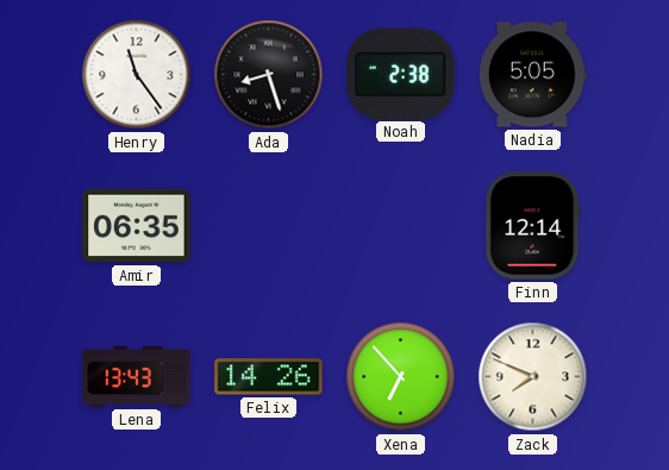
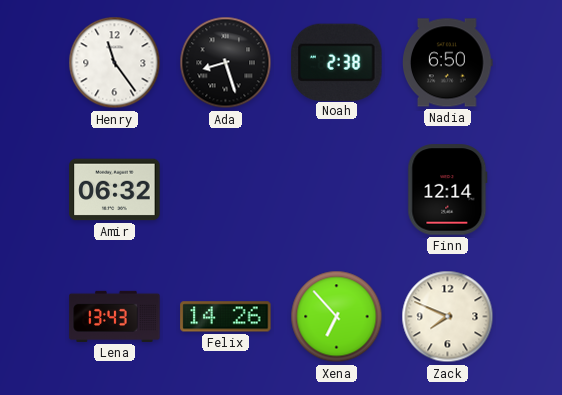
Nadia: 5:05 -> 6:50
Amir: 06:35 -> 06:32
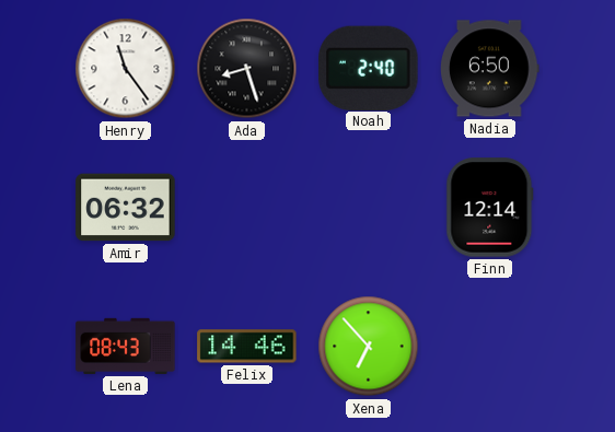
Noah: 2:38 -> 2:40
Lena: 13:43 -> 08:43
Felix: 14:26 -> 14:46
Zack: 7:49 -> none
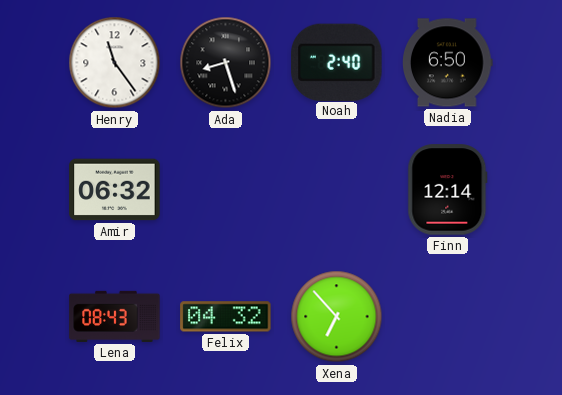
Felix: 14:46 -> 04:32
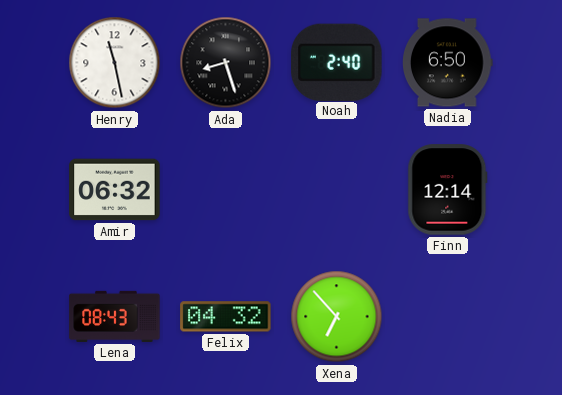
Henry: 11:24 -> 11:28
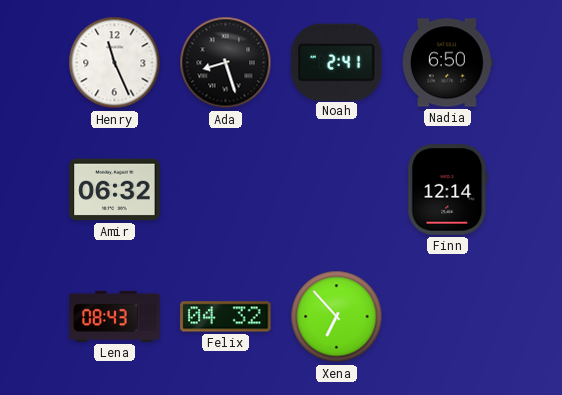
Henry: 11:28 -> 11:26
Noah: 2:40 -> 2:41
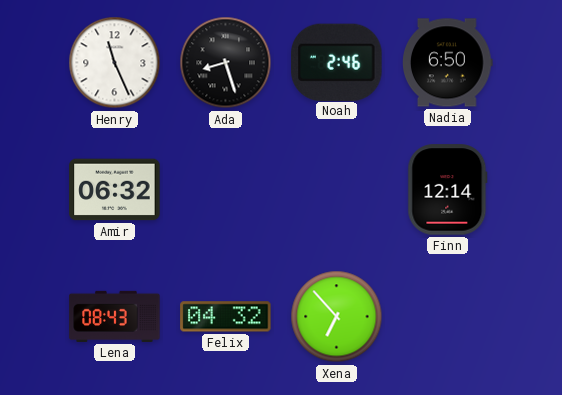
Noah: 2:41 -> 2:46
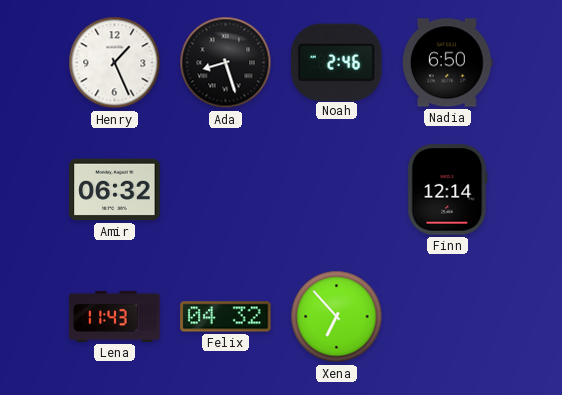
Henry: 11:26 -> 1:26
Lena: 08:43 -> 11:43
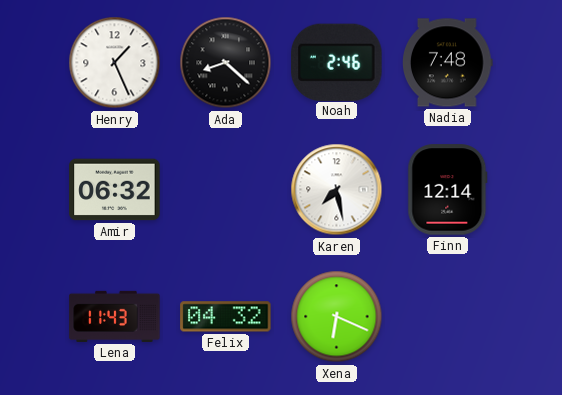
Ada: 8:27 -> 8:22
Nadia: 6:50 -> 7:48
Karen: none -> 7:28
Xena: 6:53 -> 6:19
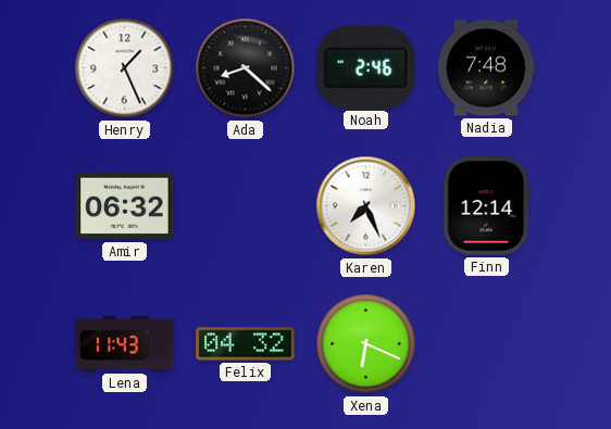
Karen: 7:28 -> 7:26
